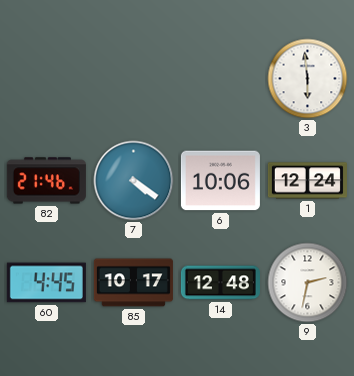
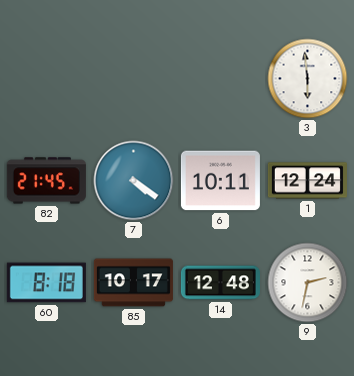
82: 21:46 -> 21:45
6: 10:06 -> 10:11
60: 4:45 -> 8:18
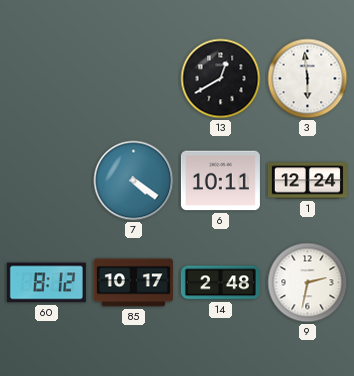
13: none -> 12:40
82: 21:45 -> none
60: 8:18 -> 8:12
14: 12:48 -> 2:48
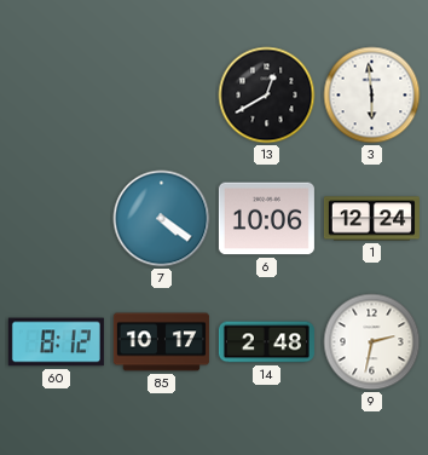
6: 10:11 -> 10:06
